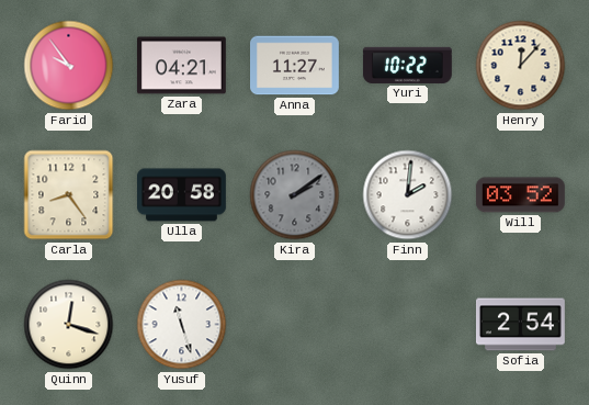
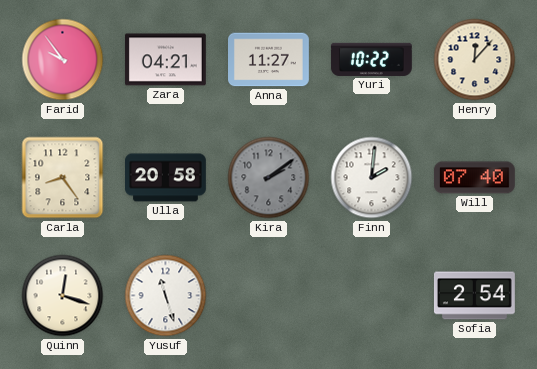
Will: 03:52 -> 07:40
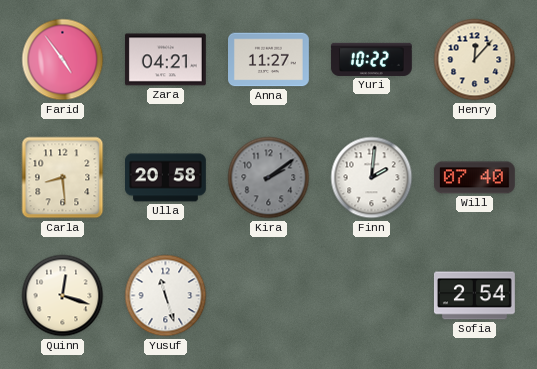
Farid: 9:54 -> 4:54
Carla: 8:24 -> 8:29
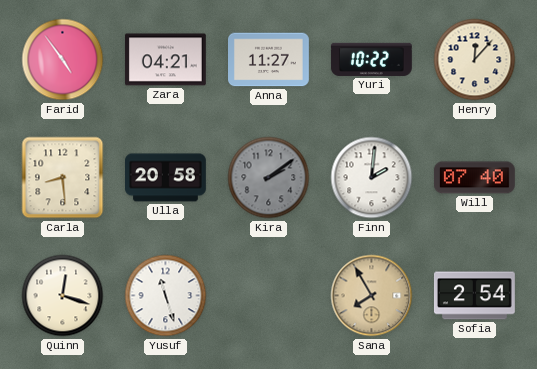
Sana: none -> 7:55
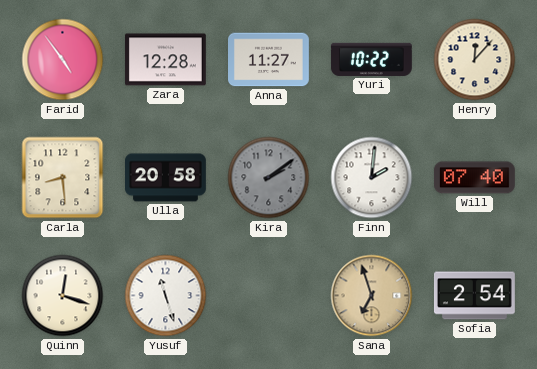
Zara: 04:21 -> 12:28
Sana: 7:55 -> 6:57
